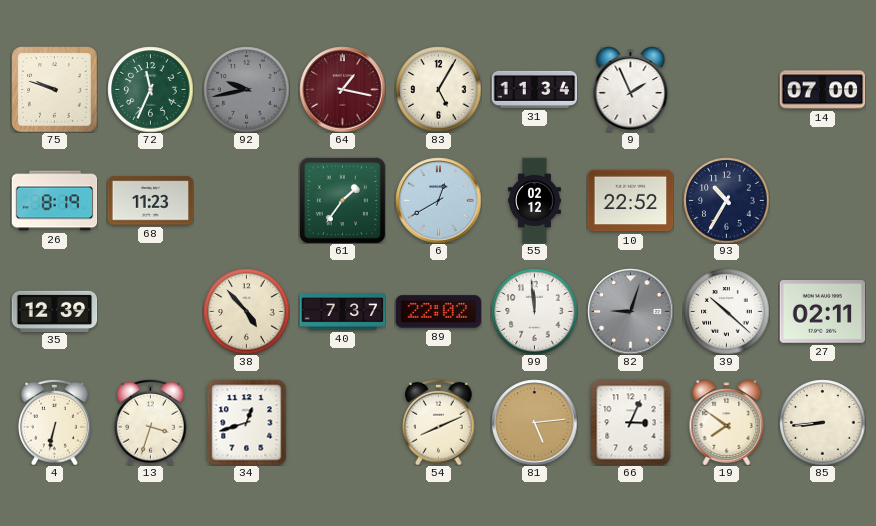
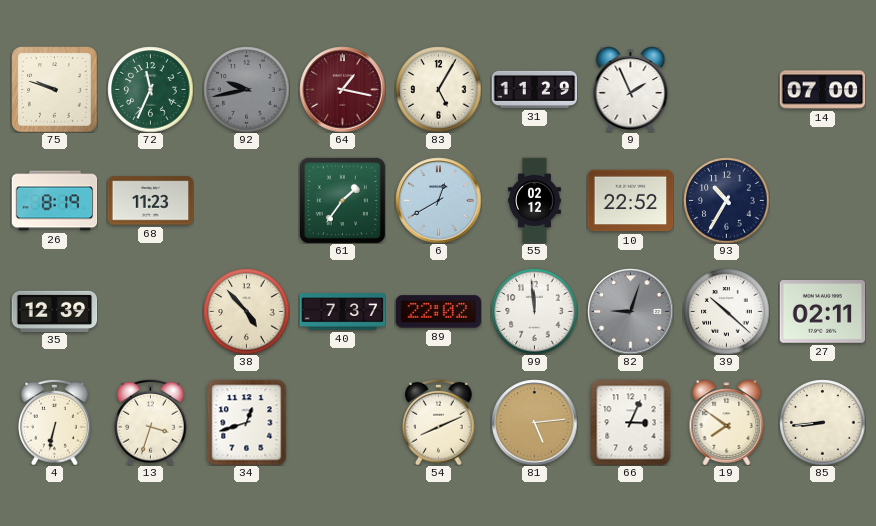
31: 11:34 -> 11:29
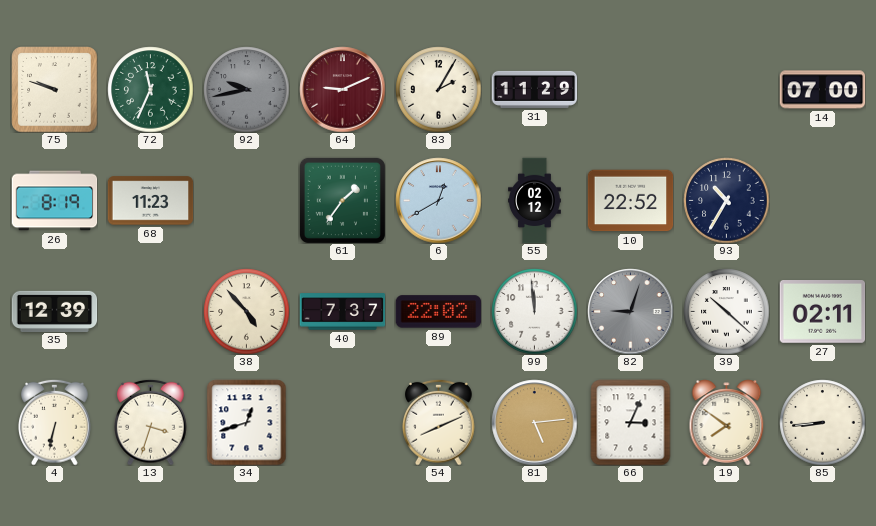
64: 1:17 -> 9:11
83: 5:05 -> 2:05
9: 1:56 -> none
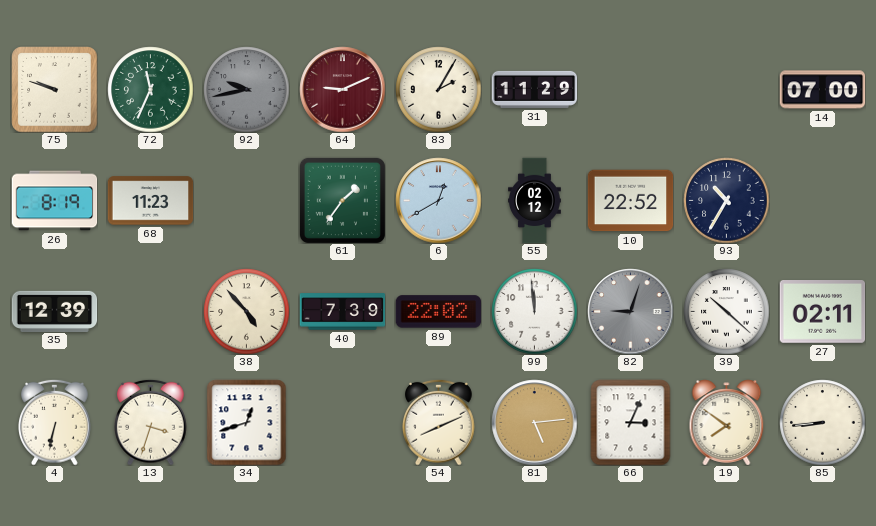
40: 7:37 -> 7:39
